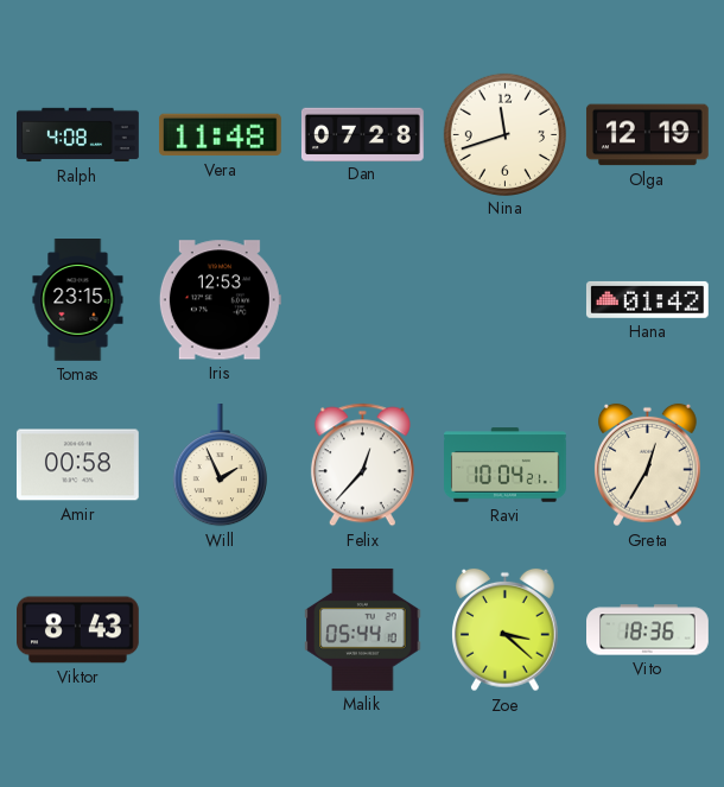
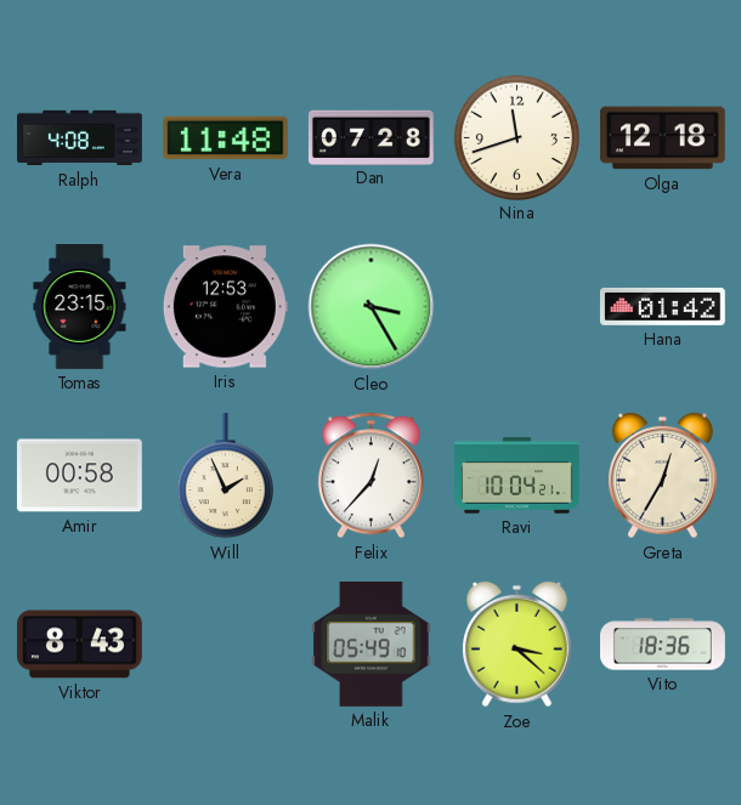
Olga: 12:19 -> 12:18
Cleo: none -> 3:25
Malik: 05:44 -> 05:49
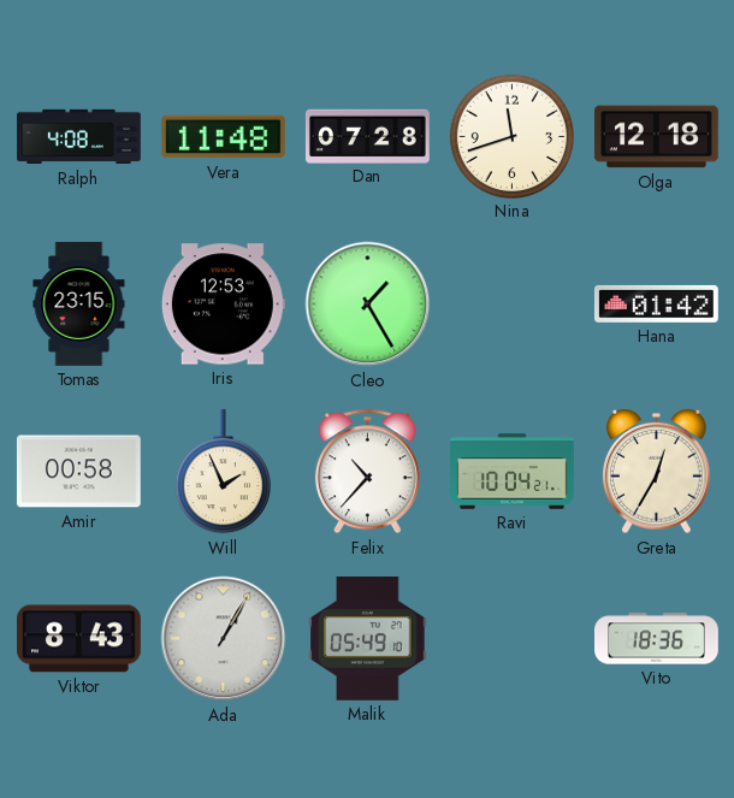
Cleo: 3:25 -> 1:25
Felix: 12:37 -> 10:37
Ada: none -> 1:05
Zoe: 3:22 -> none
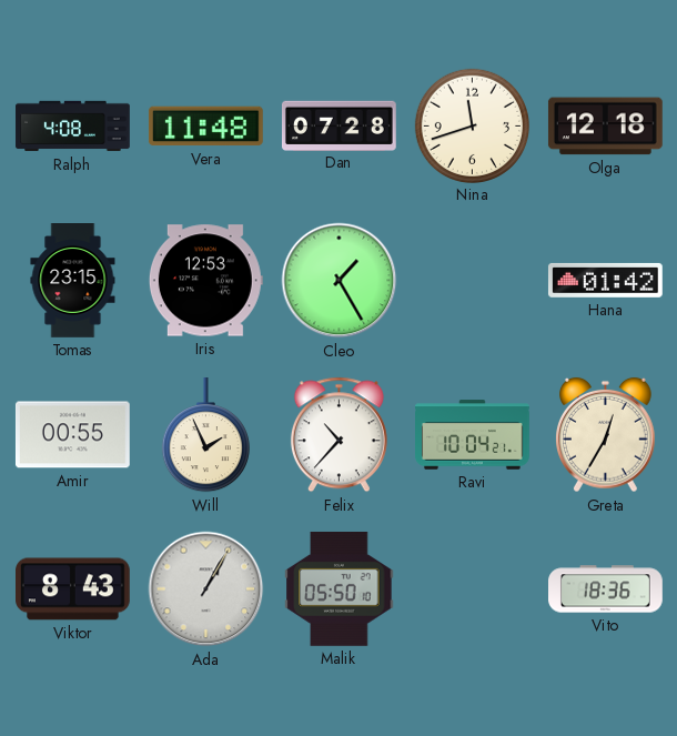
Amir: 00:58 -> 00:55
Malik: 05:49 -> 05:50
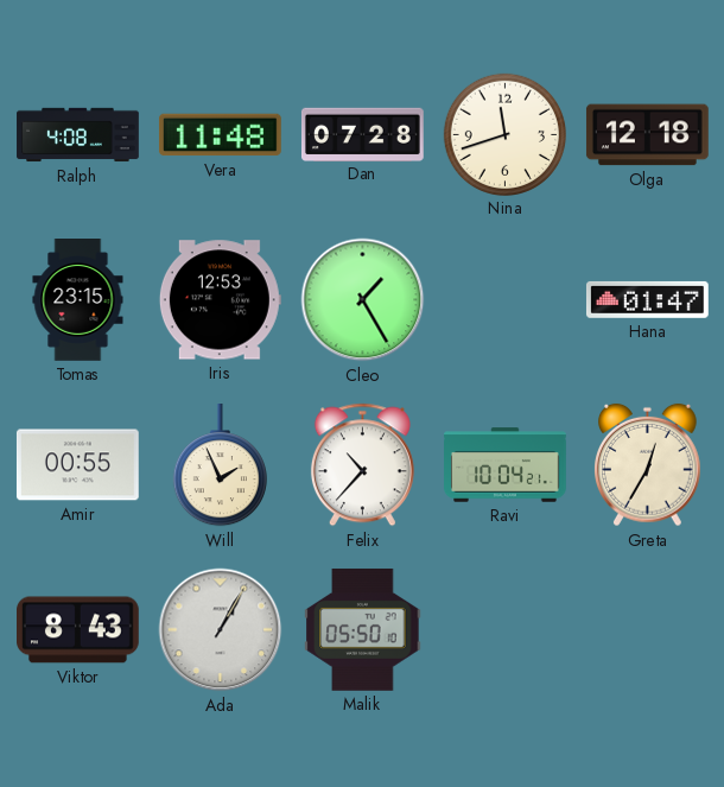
Hana: 01:42 -> 01:47
Vito: 18:36 -> none
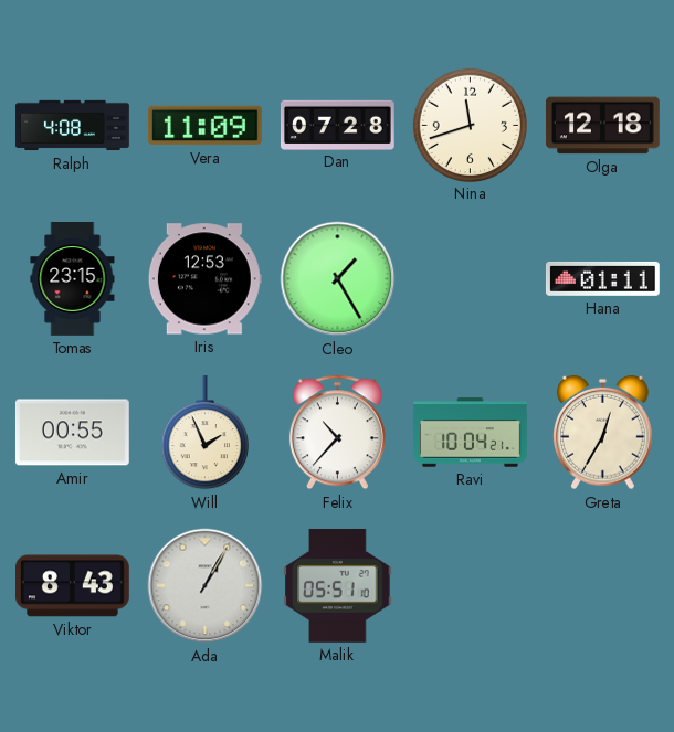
Vera: 11:48 -> 11:09
Hana: 01:47 -> 01:11
Malik: 05:50 -> 05:51
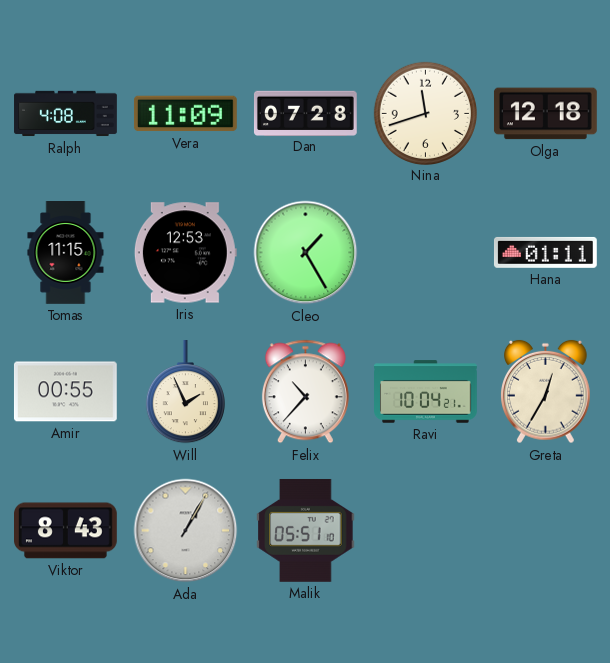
Tomas: 23:15 -> 11:15
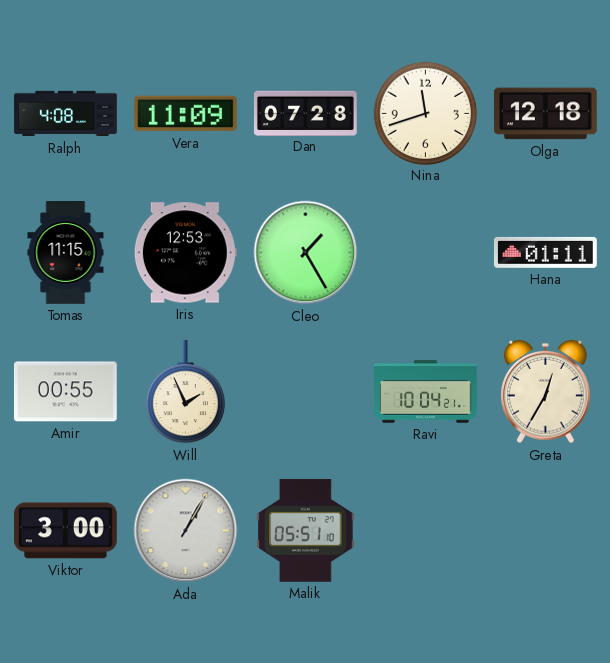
Felix: 10:37 -> none
Viktor: 8:43 -> 3:00
